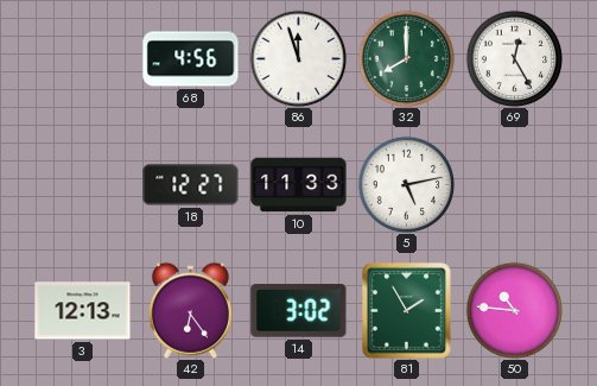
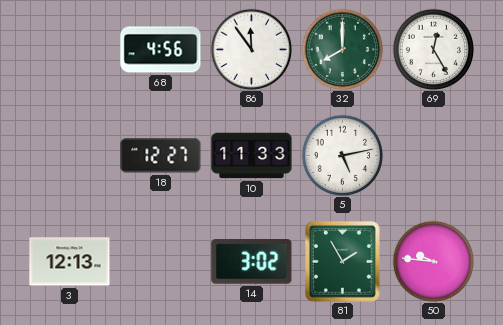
86: 11:57 -> 11:54
42: 6:24 -> none
50: 10:46 -> 9:46
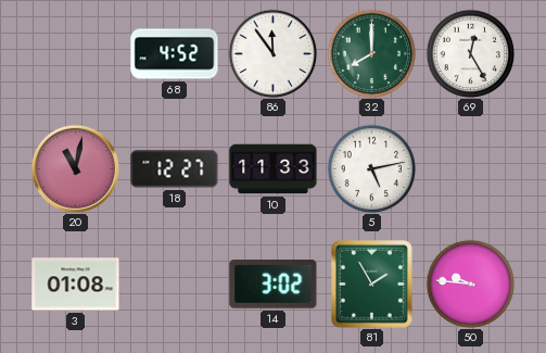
68: 4:56 -> 4:52
20: none -> 11:02
3: 12:13 -> 01:08
